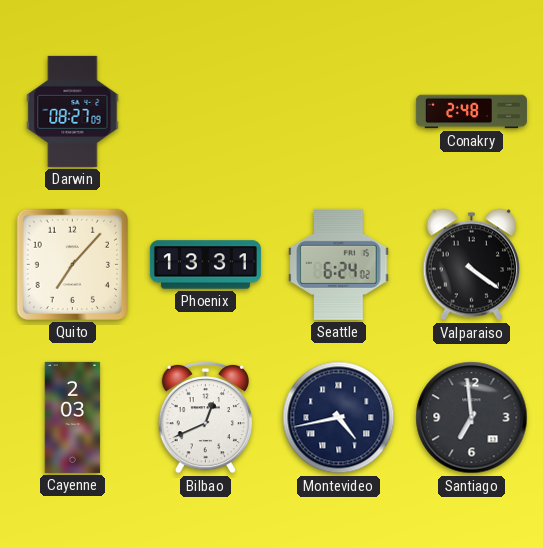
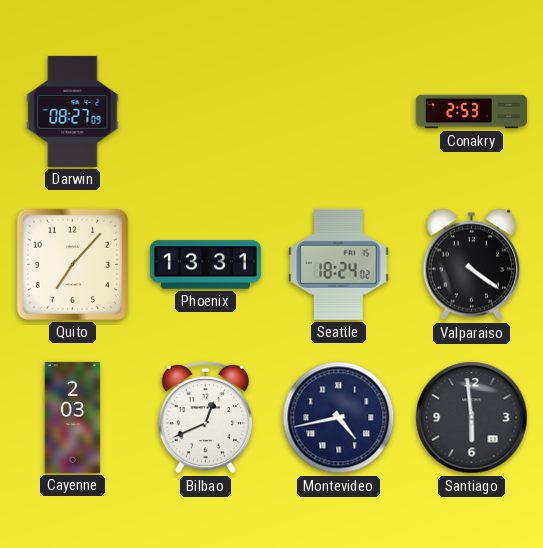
Conakry: 2:48 -> 2:53
Seattle: 6:24 -> 18:24
Santiago: 6:59 -> 5:59
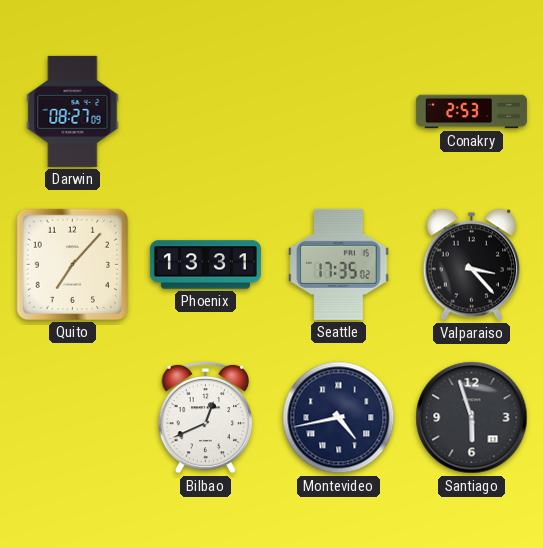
Seattle: 18:24 -> 17:35
Valparaiso: 4:21 -> 3:23
Cayenne: 2:03 -> none
Santiago: 5:59 -> 5:57
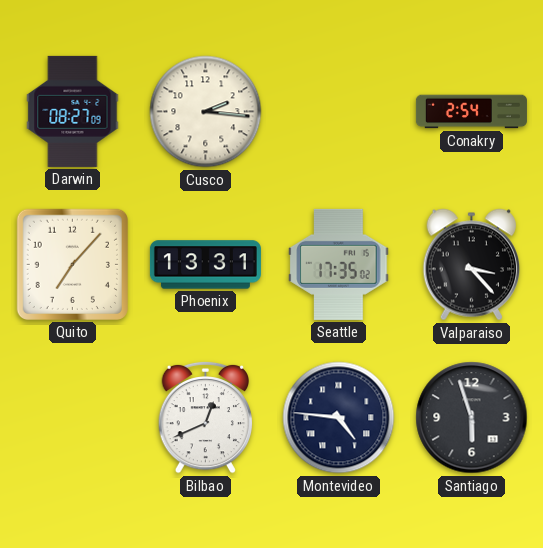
Cusco: none -> 2:16
Conakry: 2:53 -> 2:54
Montevideo: 4:43 -> 4:46
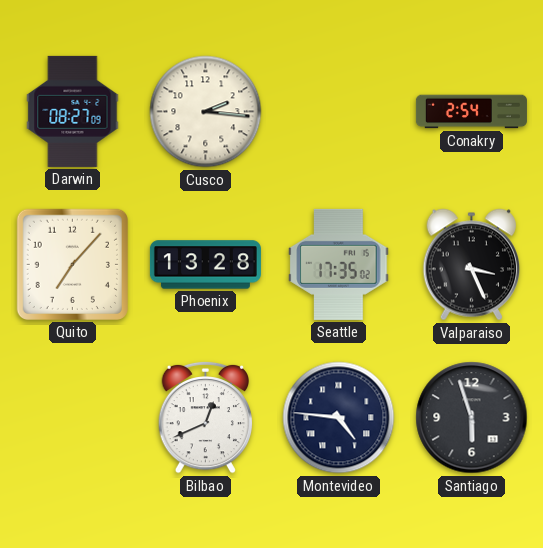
Phoenix: 13:31 -> 13:28
Valparaiso: 3:23 -> 3:26
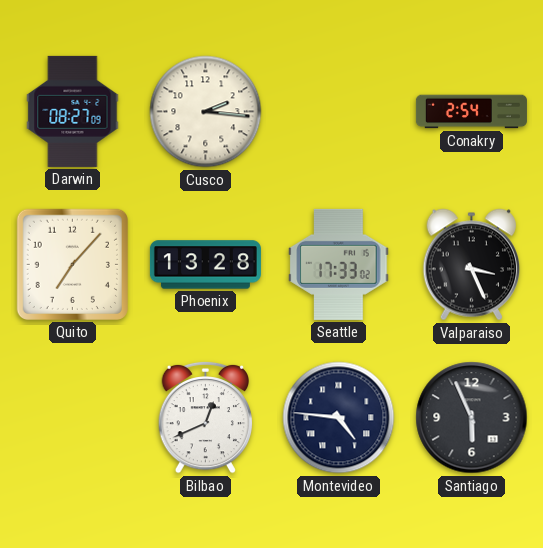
Seattle: 17:35 -> 17:33
Santiago: 5:57 -> 5:56
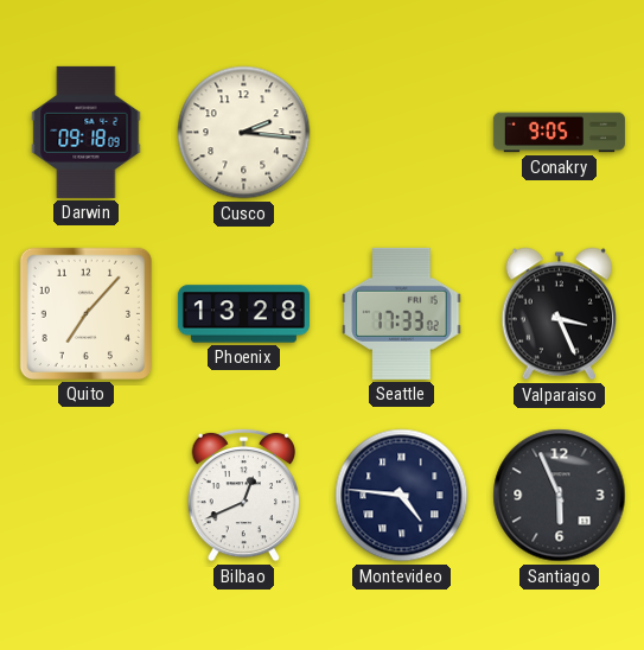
Darwin: 08:27 -> 09:18
Conakry: 2:54 -> 9:05
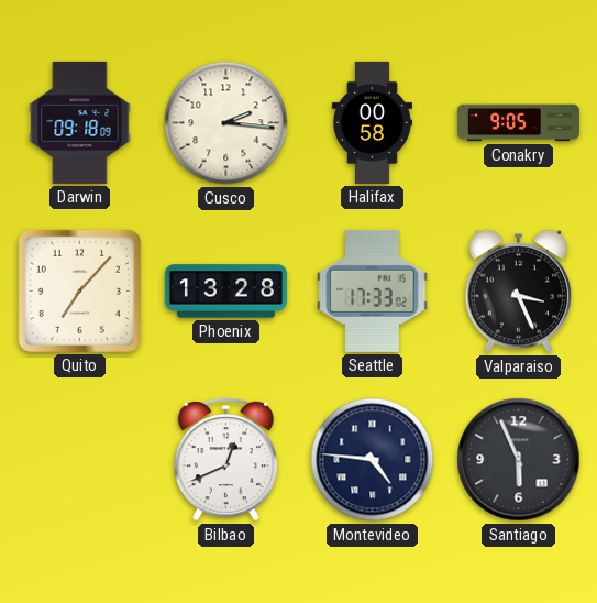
Halifax: none -> 00:58
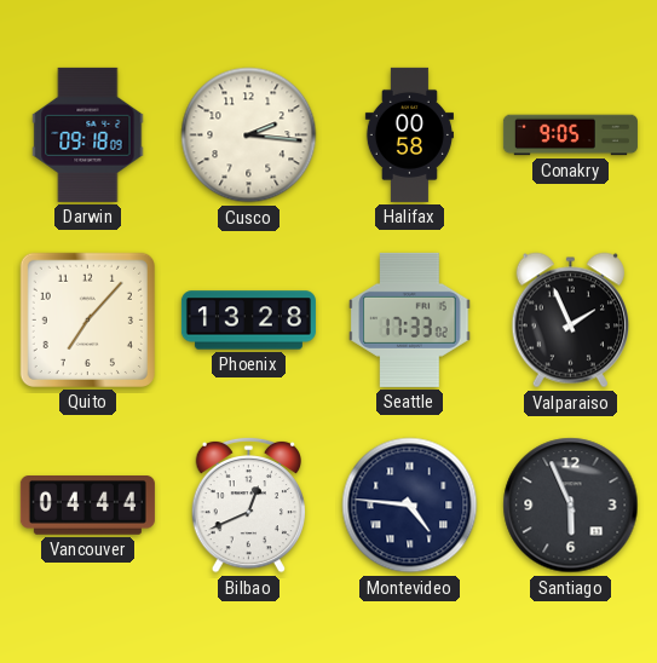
Valparaiso: 3:26 -> 1:56
Vancouver: none -> 04:44
